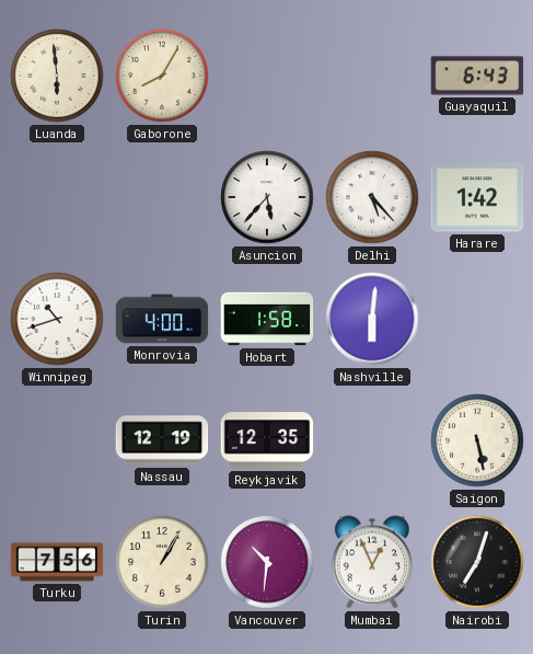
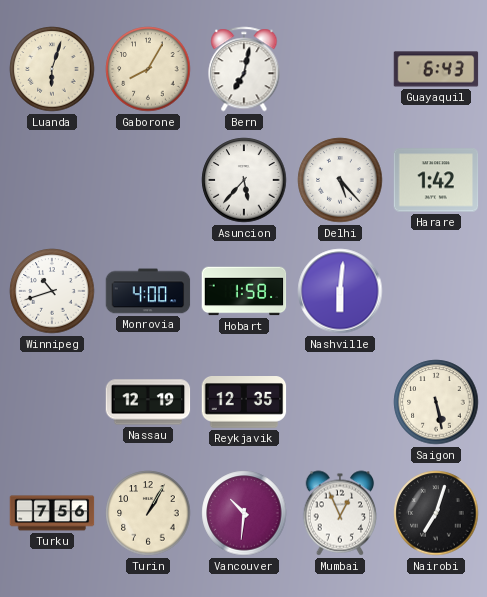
Luanda: 5:59 -> 6:03
Bern: none -> 7:02
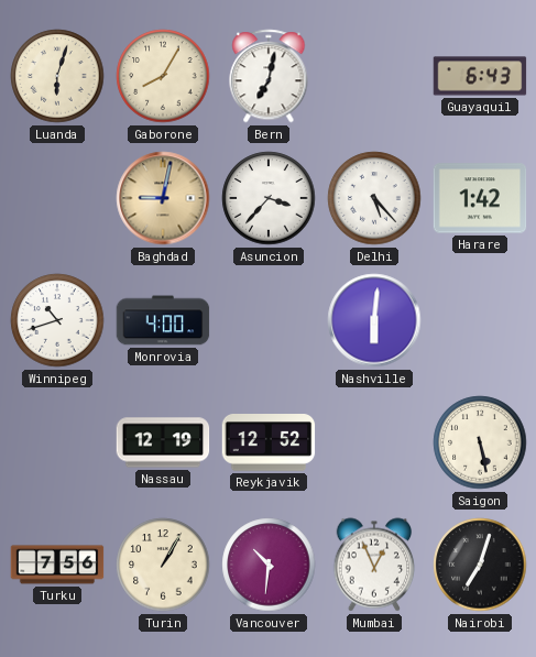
Baghdad: none -> 9:02
Asuncion: 5:37 -> 3:37
Hobart: 1:58 -> none
Reykjavik: 12:35 -> 12:52
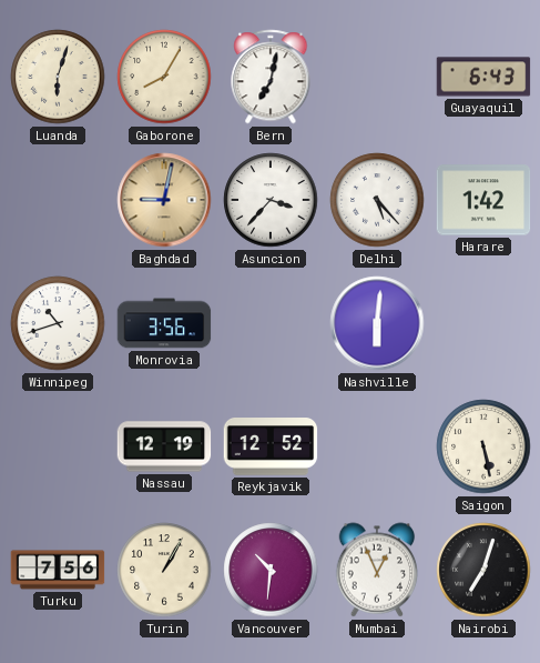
Monrovia: 4:00 -> 3:56
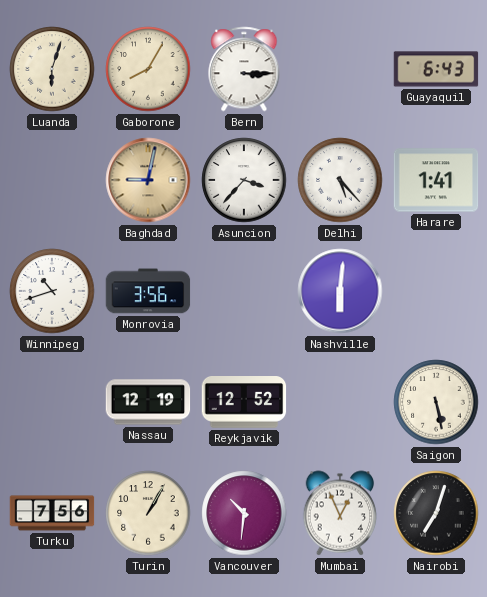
Bern: 7:02 -> 3:15
Harare: 1:42 -> 1:41
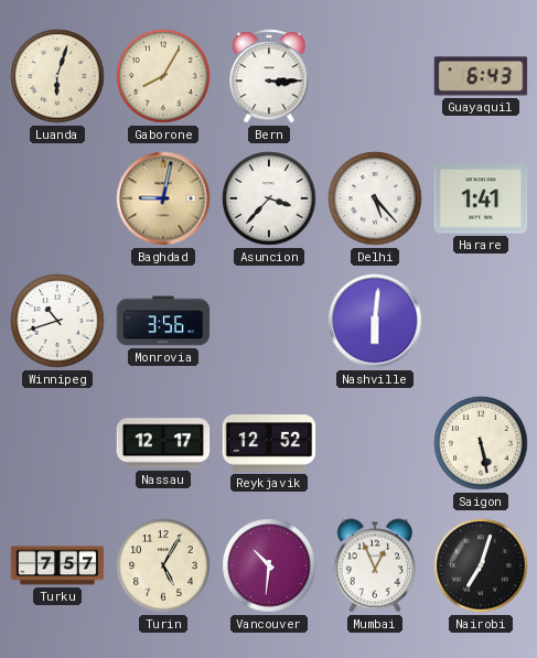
Nassau: 12:19 -> 12:17
Turku: 7:56 -> 7:57
Turin: 1:05 -> 5:05
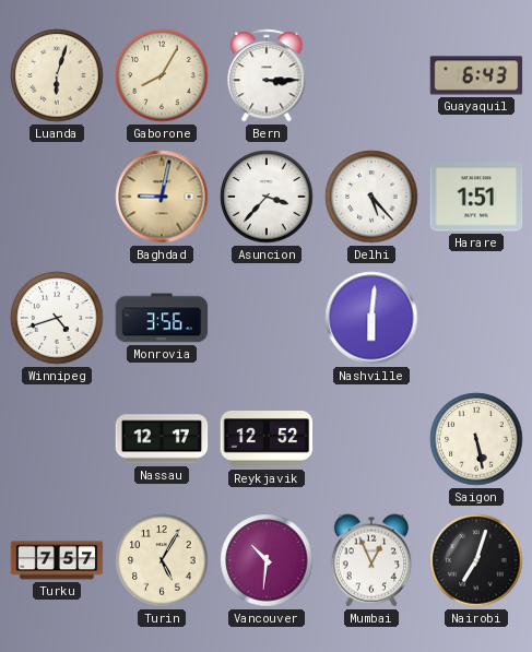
Harare: 1:41 -> 1:51
Winnipeg: 10:42 -> 4:42
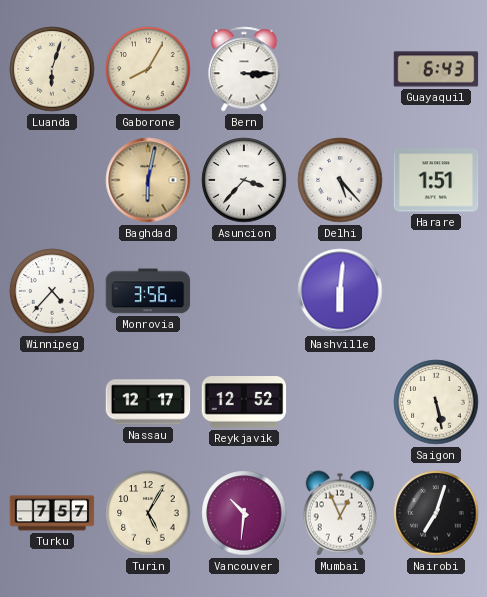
Baghdad: 9:02 -> 6:02
Winnipeg: 4:42 -> 4:37
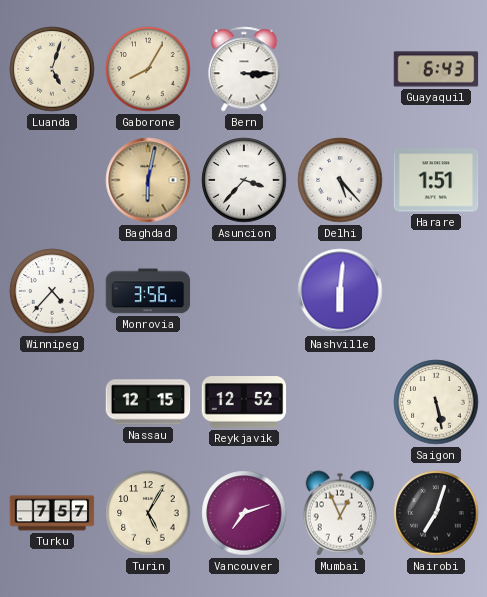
Luanda: 6:03 -> 5:03
Nassau: 12:17 -> 12:15
Vancouver: 10:31 -> 7:12
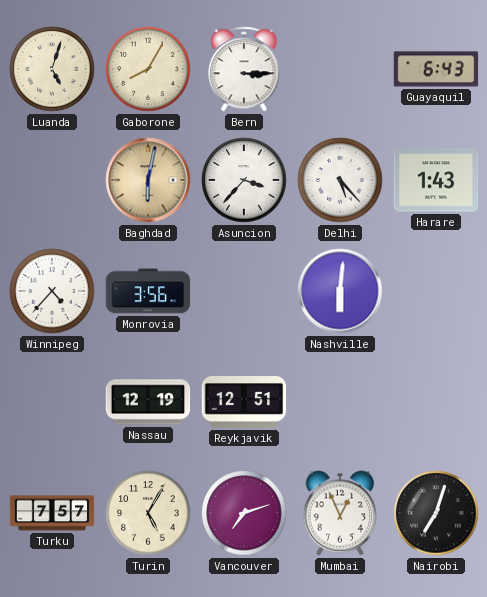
Harare: 1:51 -> 1:43
Nassau: 12:15 -> 12:19
Reykjavik: 12:52 -> 12:51
Saigon: 5:28 -> none
